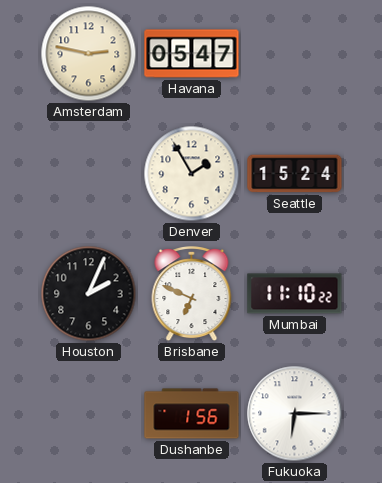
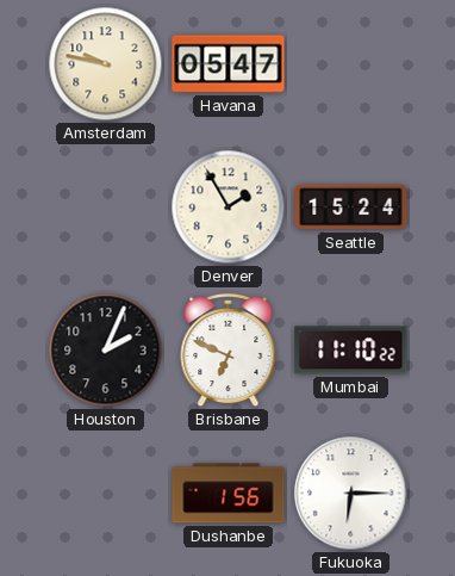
Amsterdam: 2:47 -> 9:47
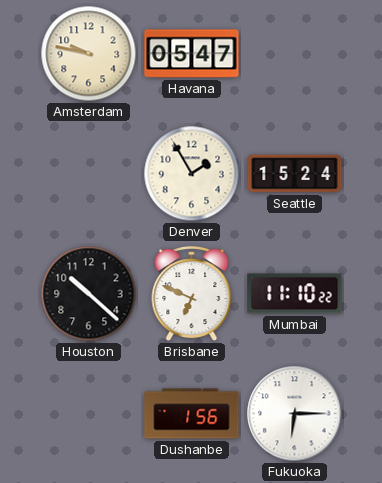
Houston: 2:04 -> 10:22
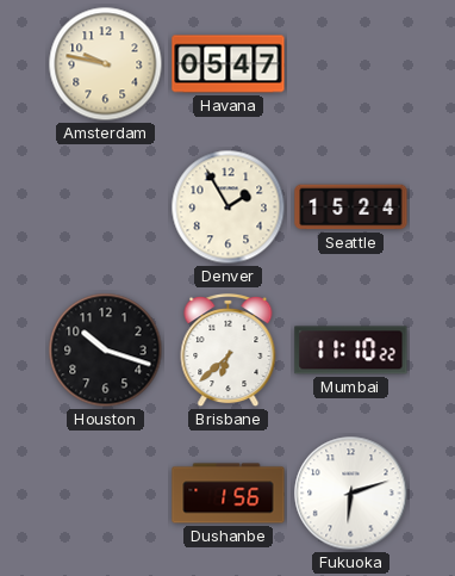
Houston: 10:22 -> 10:18
Brisbane: 6:49 -> 6:38
Fukuoka: 6:15 -> 6:12
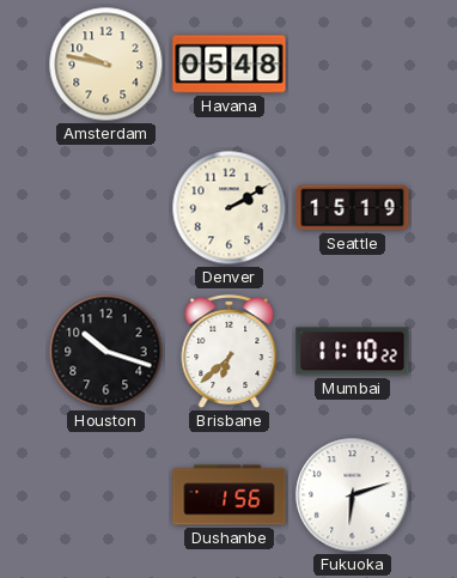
Havana: 05:47 -> 05:48
Denver: 1:55 -> 2:10
Seattle: 15:24 -> 15:19
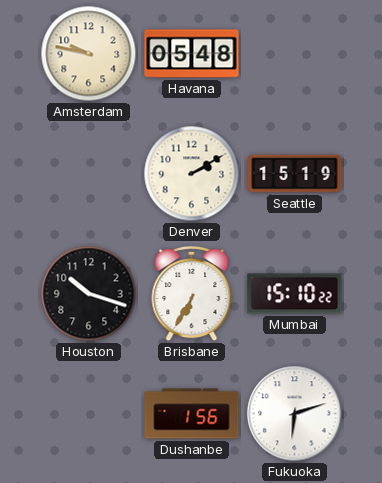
Brisbane: 6:38 -> 6:35
Mumbai: 11:10 -> 15:10
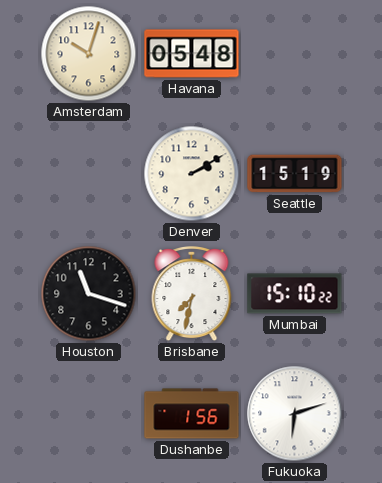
Amsterdam: 9:47 -> 10:03
Houston: 10:18 -> 11:18
Brisbane: 6:35 -> 7:32
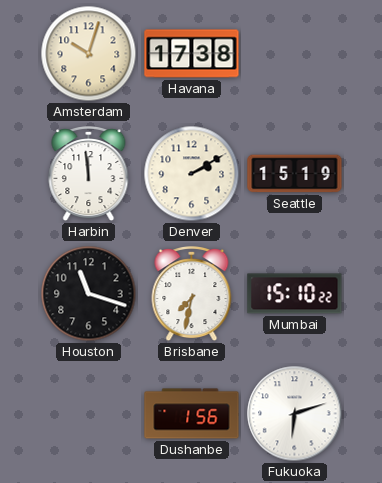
Havana: 05:48 -> 17:38
Harbin: none -> 11:59
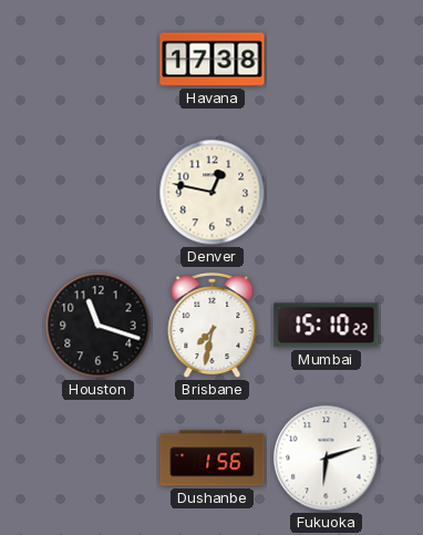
Amsterdam: 10:03 -> none
Harbin: 11:59 -> none
Denver: 2:10 -> 12:47
Seattle: 15:19 -> none
